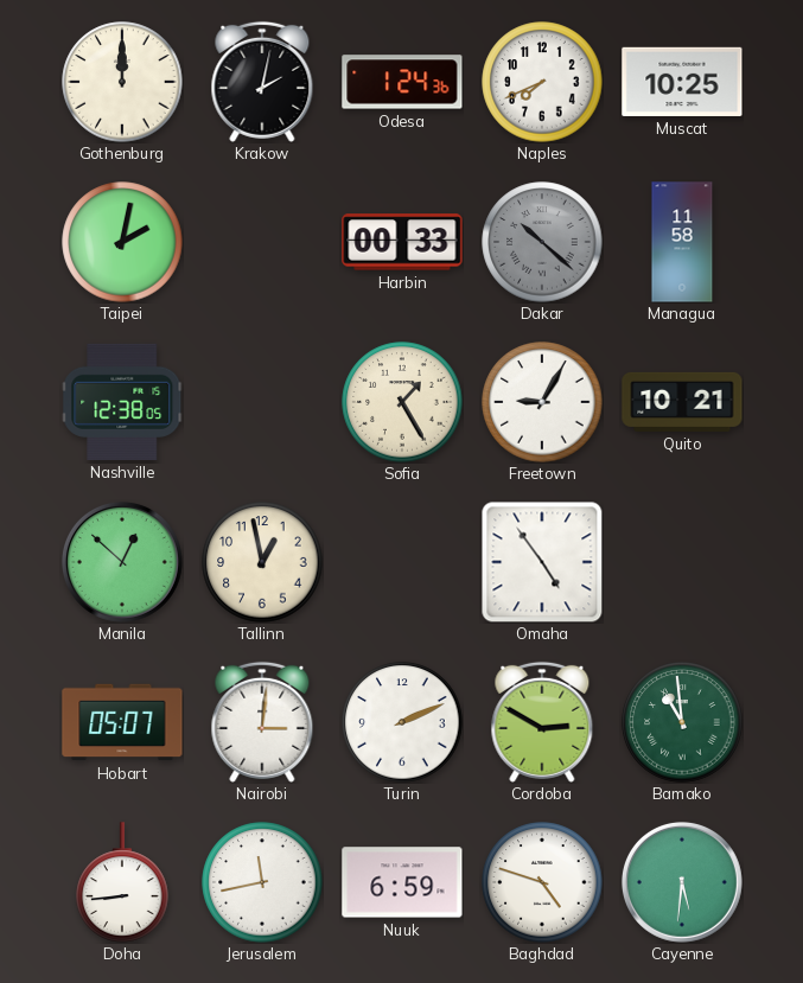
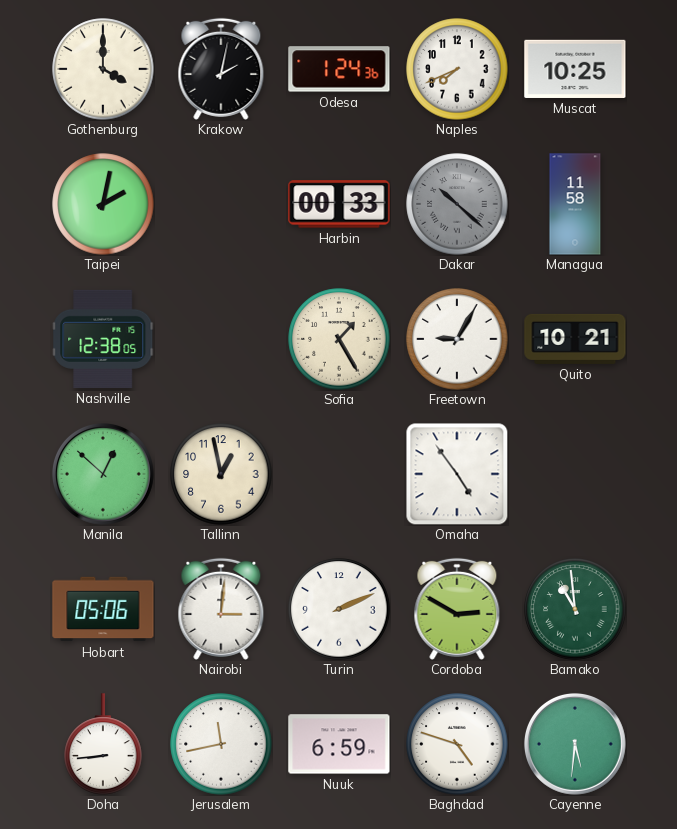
Gothenburg: 12:00 -> 4:00
Hobart: 05:07 -> 05:06
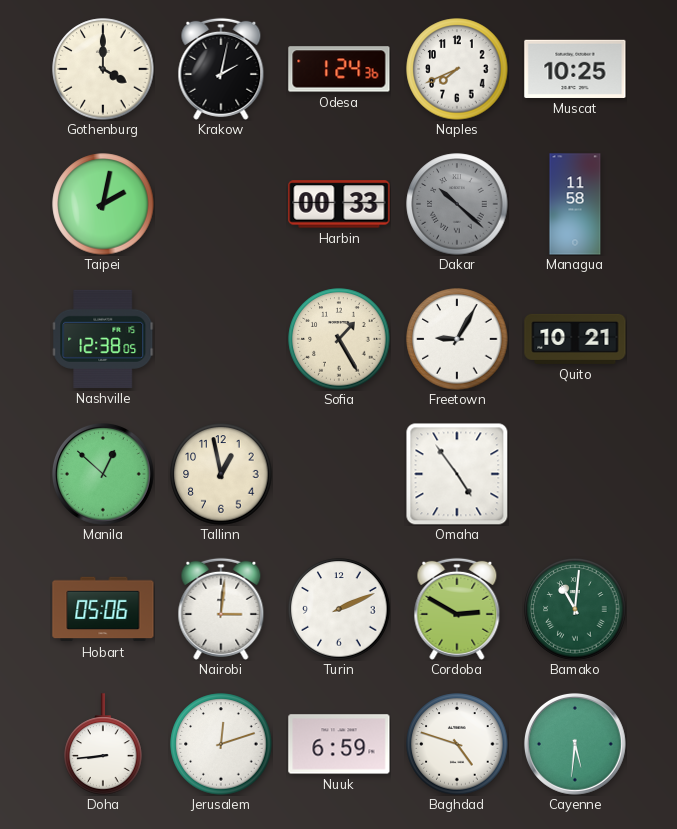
Bamako: 10:59 -> 11:01
Jerusalem: 11:43 -> 12:12
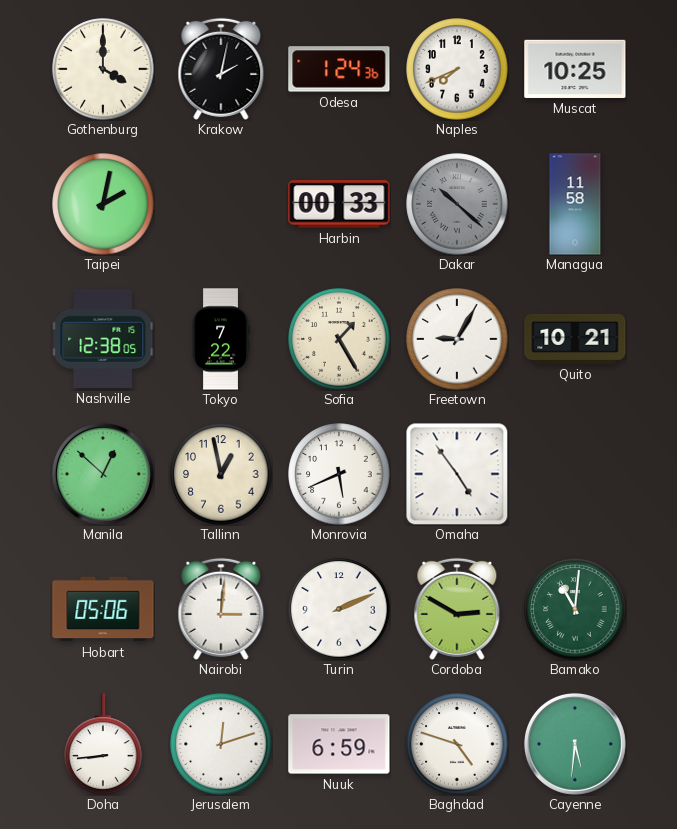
Tokyo: none -> 7:22
Monrovia: none -> 5:41
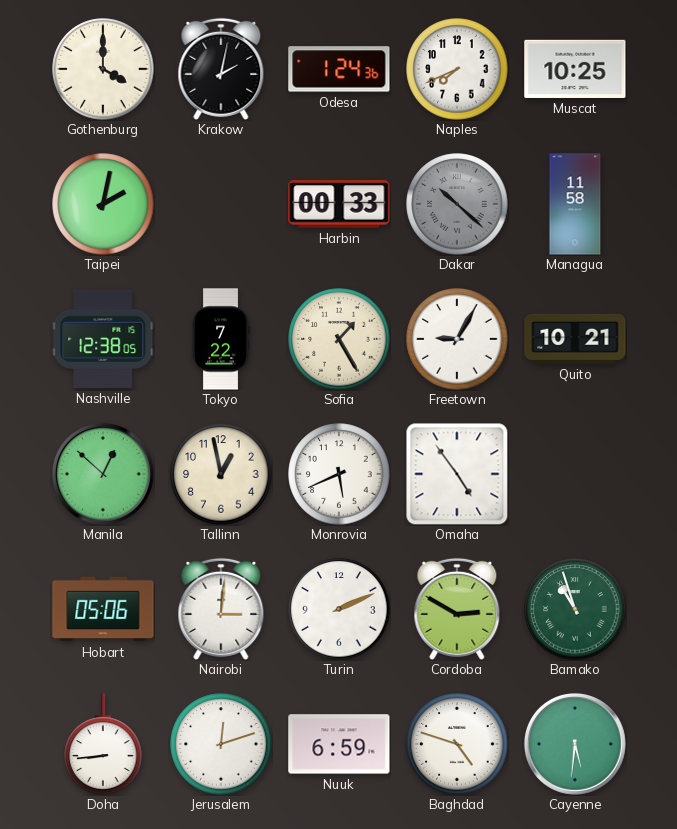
Bamako: 11:01 -> 10:57
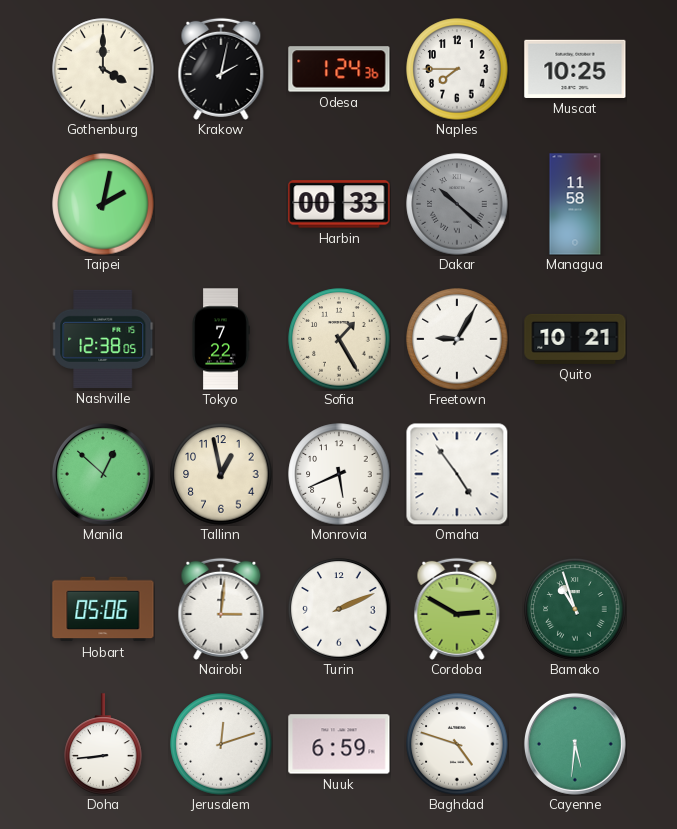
Naples: 7:41 -> 7:45
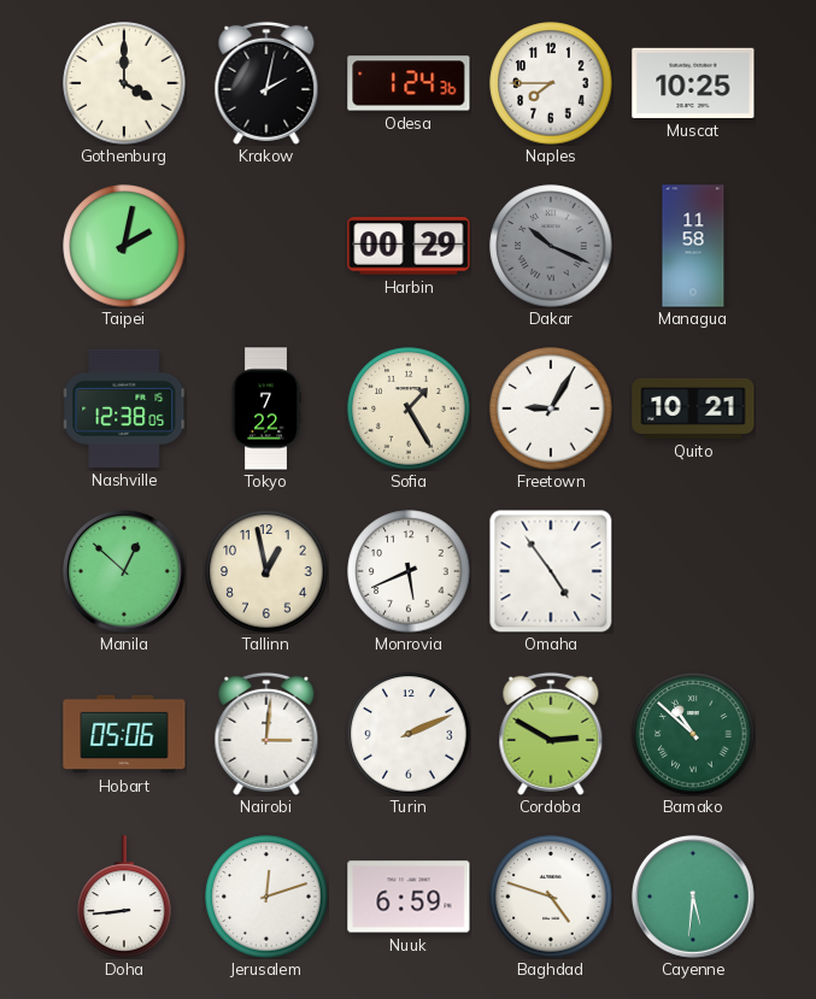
Harbin: 00:33 -> 00:29
Dakar: 10:22 -> 10:19
Bamako: 10:57 -> 10:52
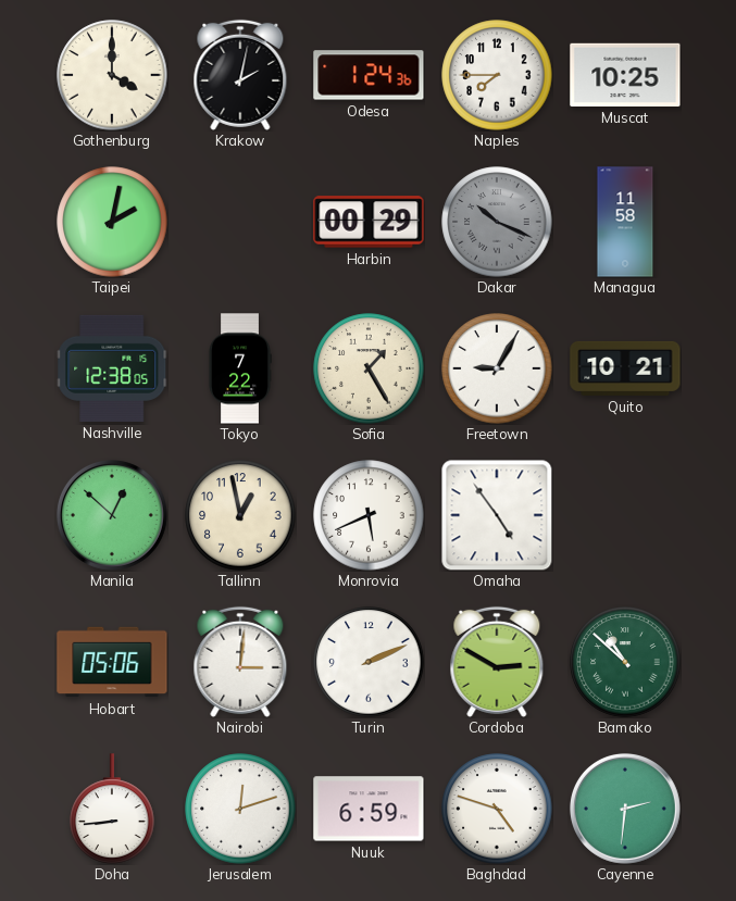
Cayenne: 5:31 -> 2:31
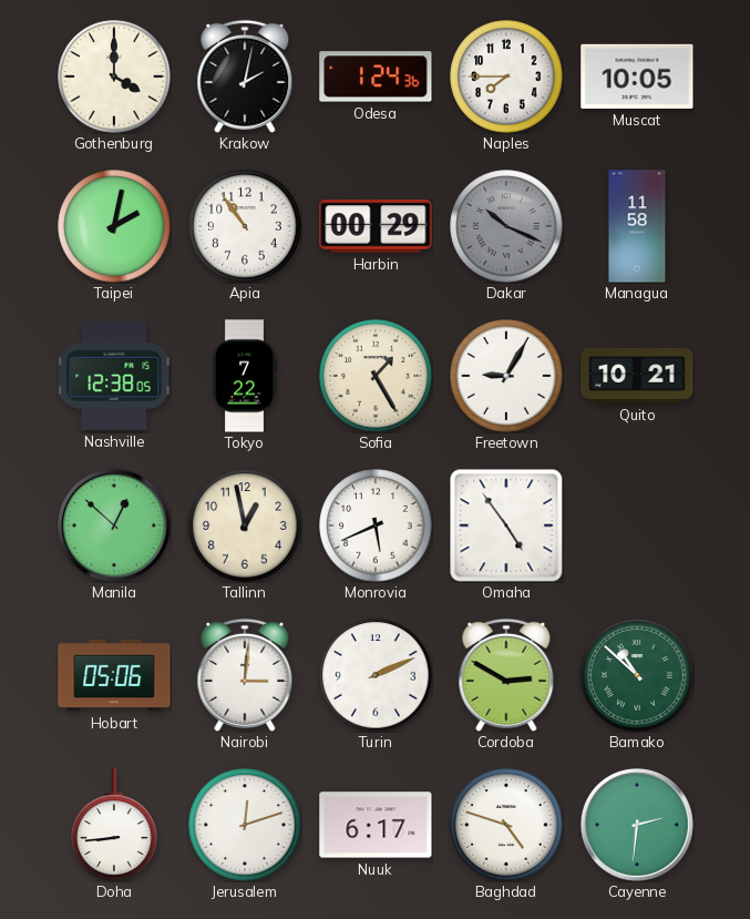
Muscat: 10:25 -> 10:05
Apia: none -> 10:54
Nuuk: 6:59 -> 6:17
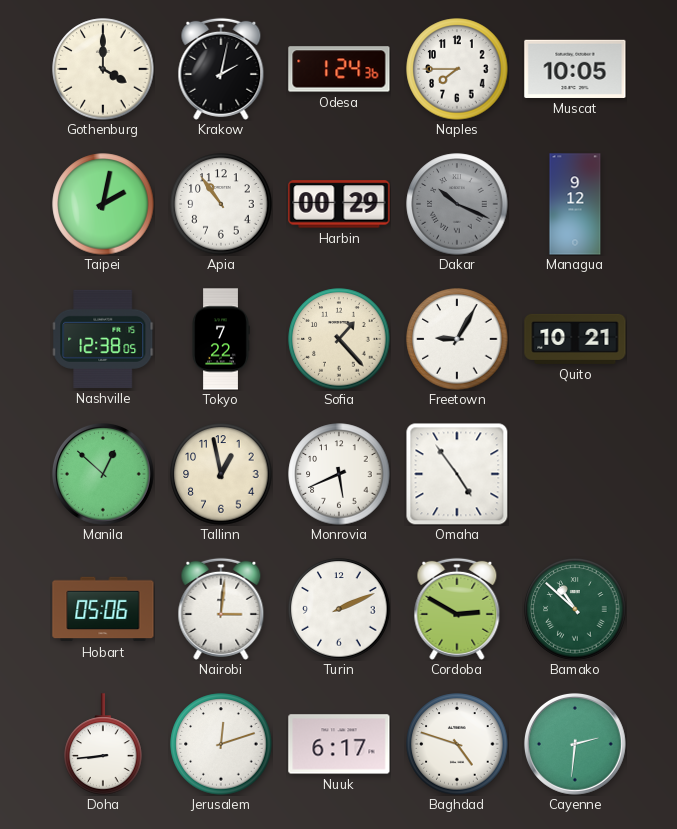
Managua: 11:58 -> 9:12
Sofia: 1:25 -> 1:23
